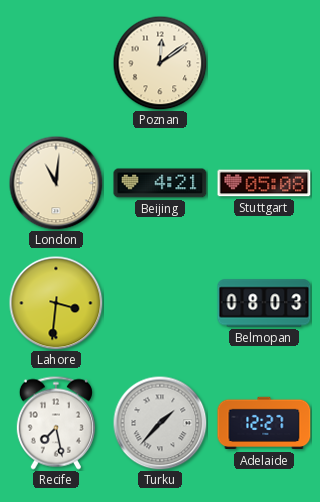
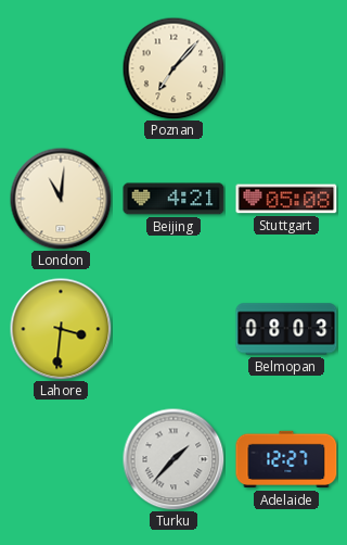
Poznan: 12:09 -> 7:07
Recife: 7:28 -> none
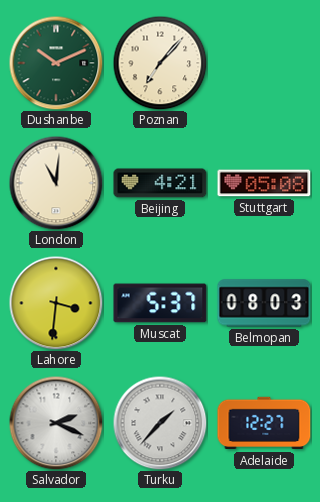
Dushanbe: none -> 10:11
Muscat: none -> 5:37
Salvador: none -> 2:19
